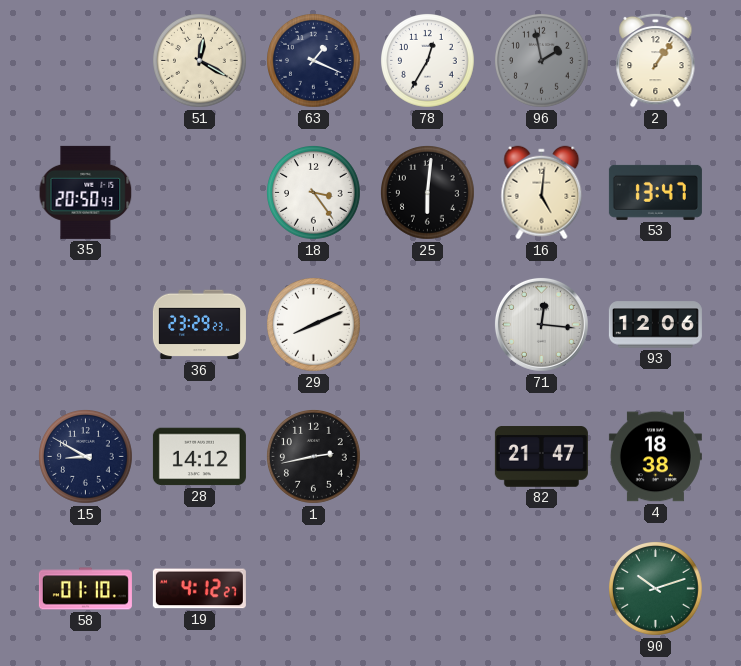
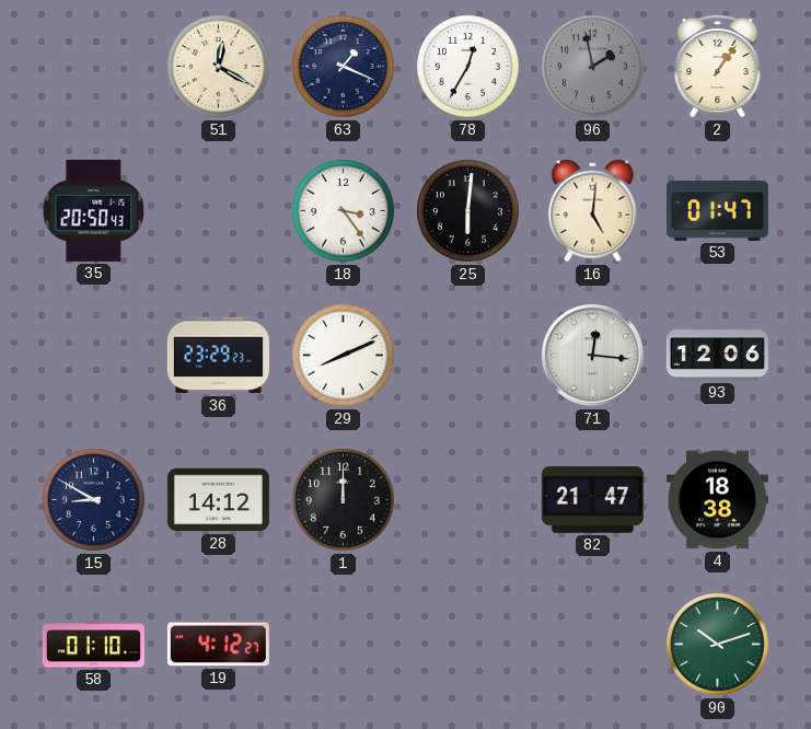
53: 13:47 -> 01:47
1: 2:43 -> 12:00
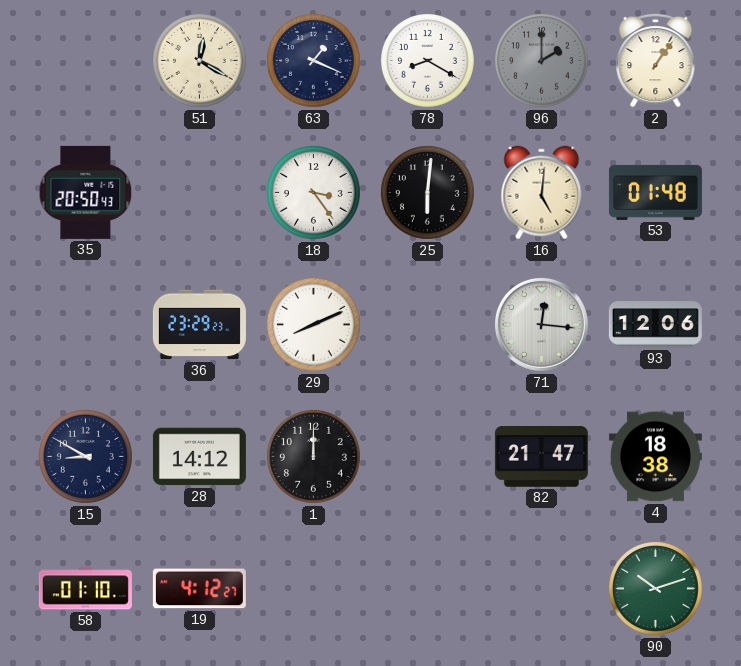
78: 12:35 -> 8:20
96: 1:58 -> 2:00
53: 01:47 -> 01:48
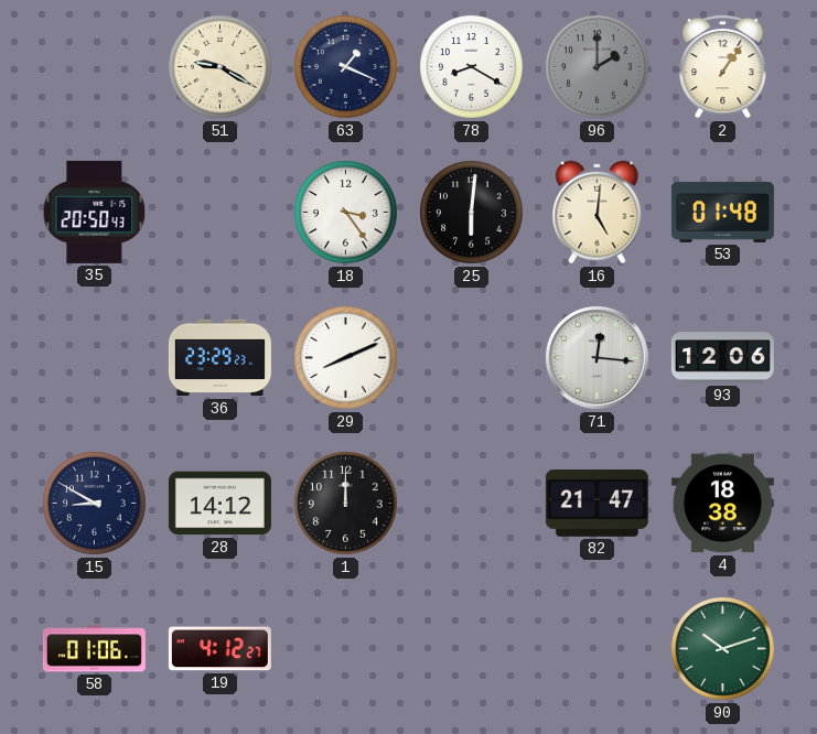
51: 12:20 -> 9:20
58: 01:10 -> 01:06
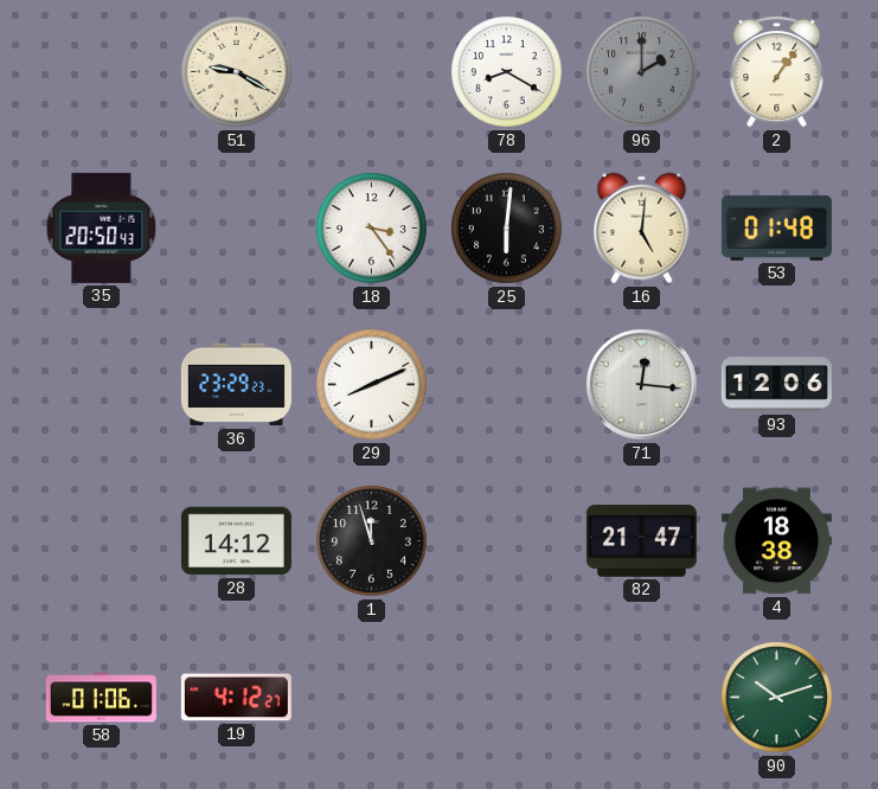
63: 1:19 -> none
15: 8:50 -> none
1: 12:00 -> 11:57
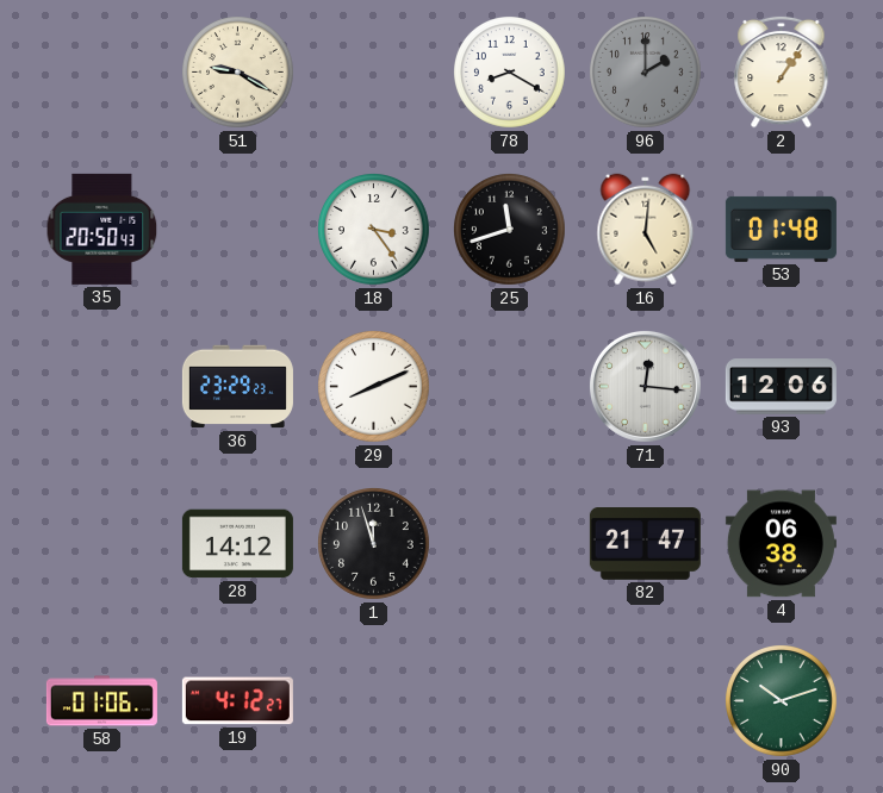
25: 6:01 -> 11:42
4: 18:38 -> 06:38
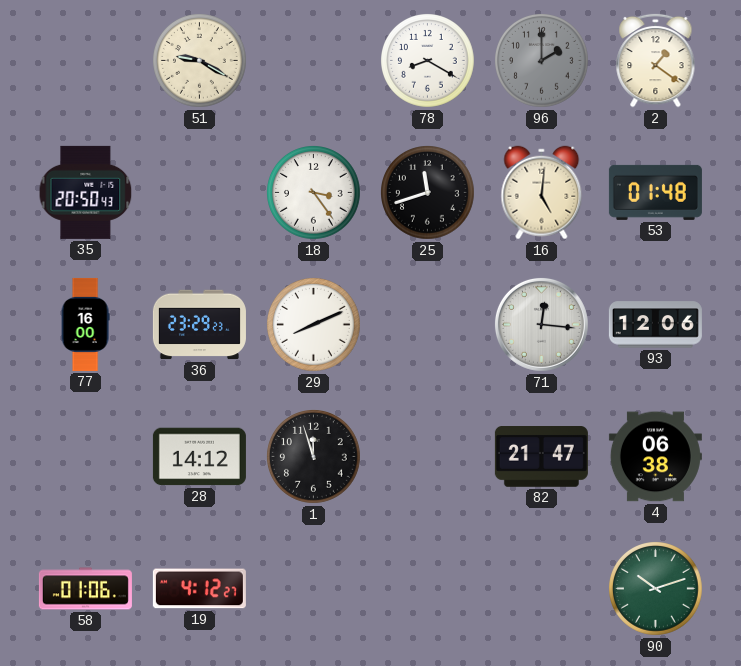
2: 1:06 -> 1:21
77: none -> 16:00
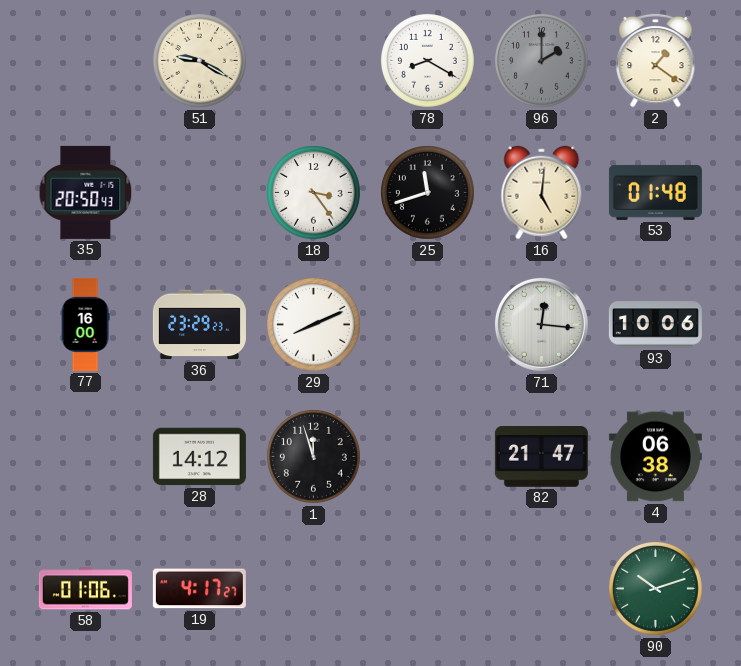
93: 12:06 -> 10:06
19: 4:12 -> 4:17
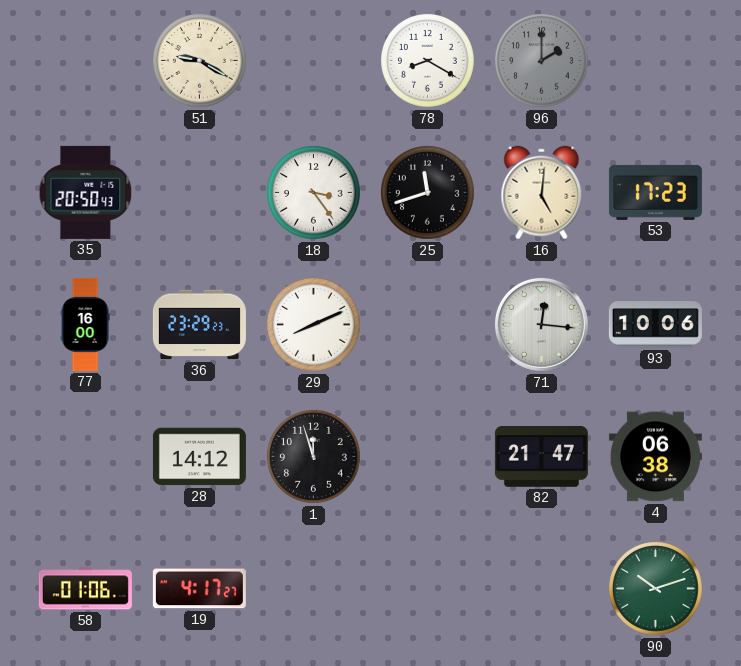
2: 1:21 -> none
53: 01:48 -> 17:23
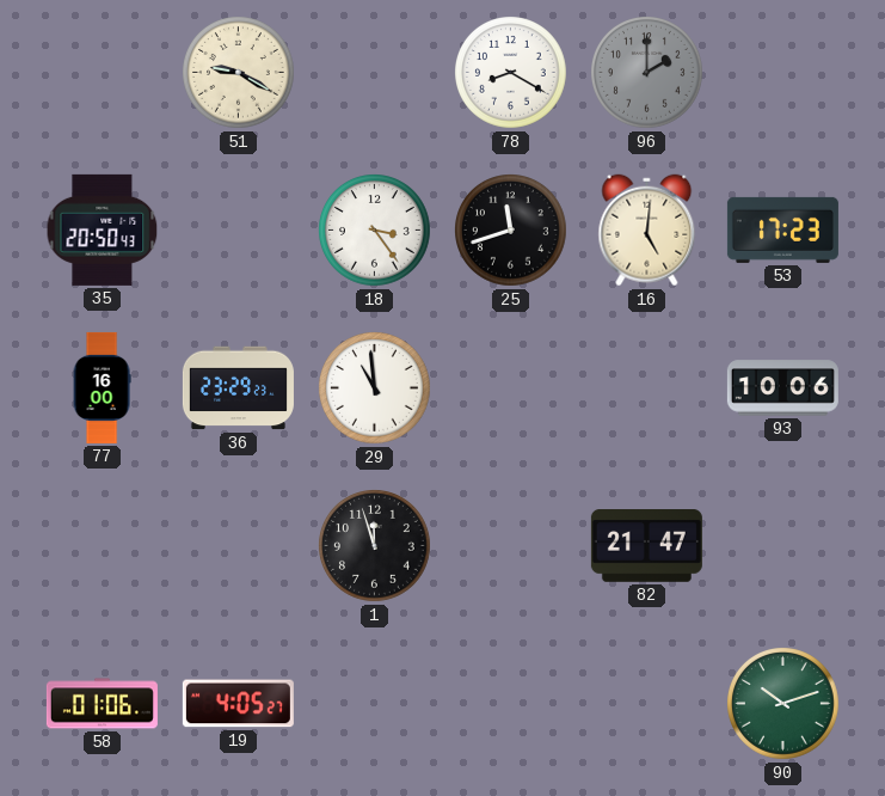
29: 8:11 -> 10:59
71: 12:16 -> none
28: 14:12 -> none
4: 06:38 -> none
19: 4:17 -> 4:05
